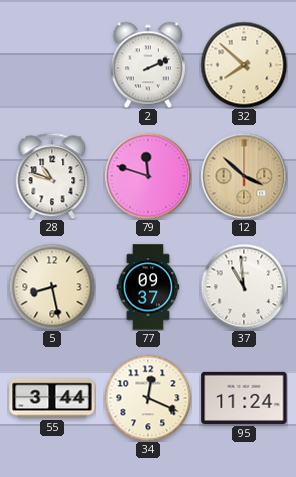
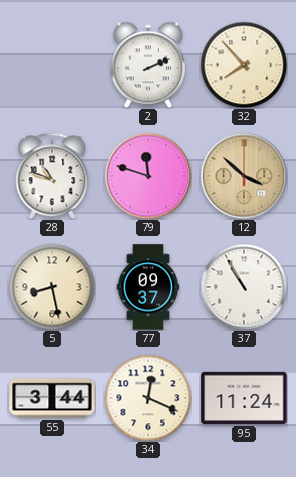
32: 7:52 -> 7:53
37: 10:59 -> 10:55
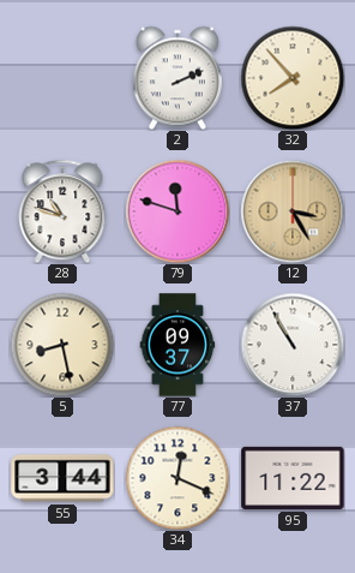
12: 3:52 -> 3:25
95: 11:24 -> 11:22
